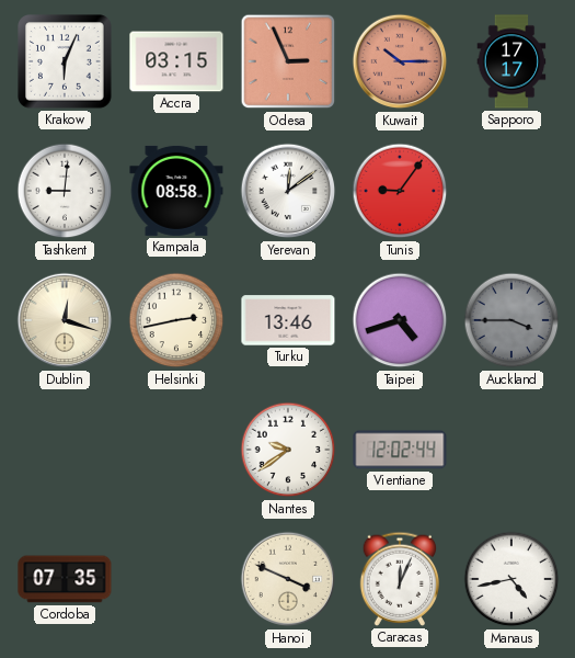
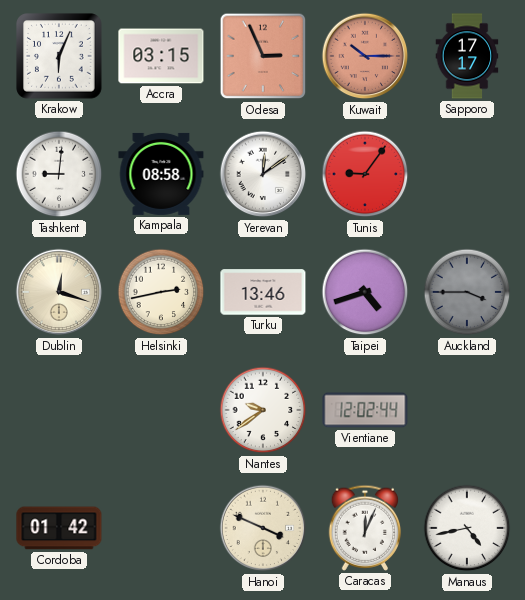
Cordoba: 07:35 -> 01:42
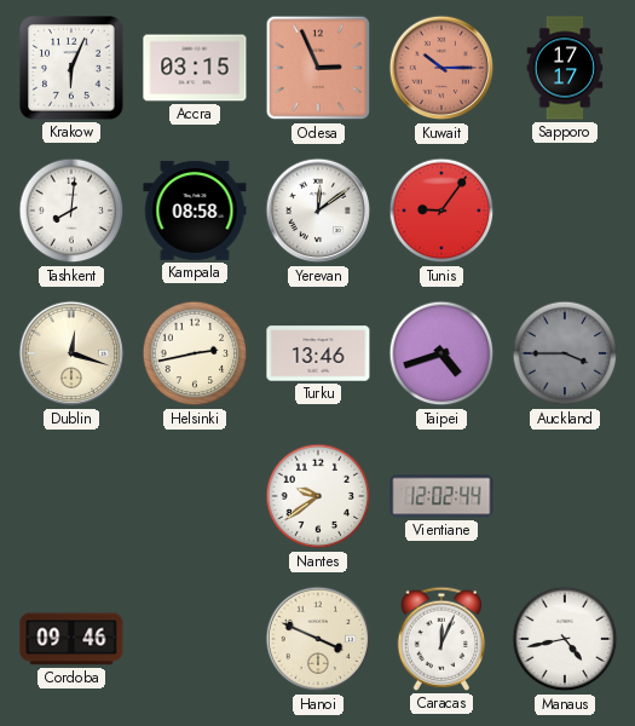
Tashkent: 9:01 -> 8:01
Cordoba: 01:42 -> 09:46
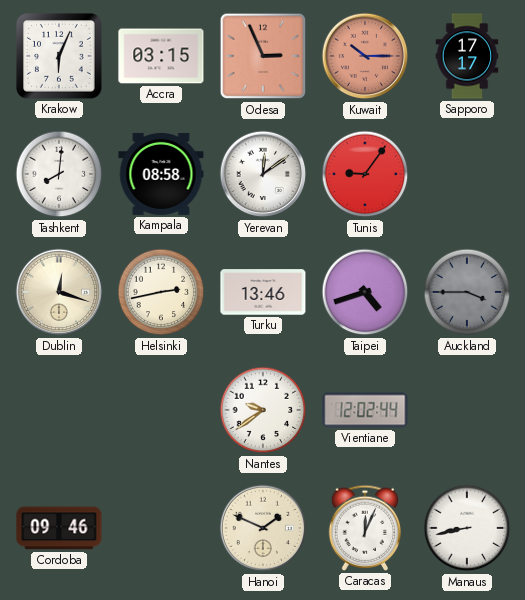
Hanoi: 3:49 -> 1:49
Manaus: 4:43 -> 8:43
